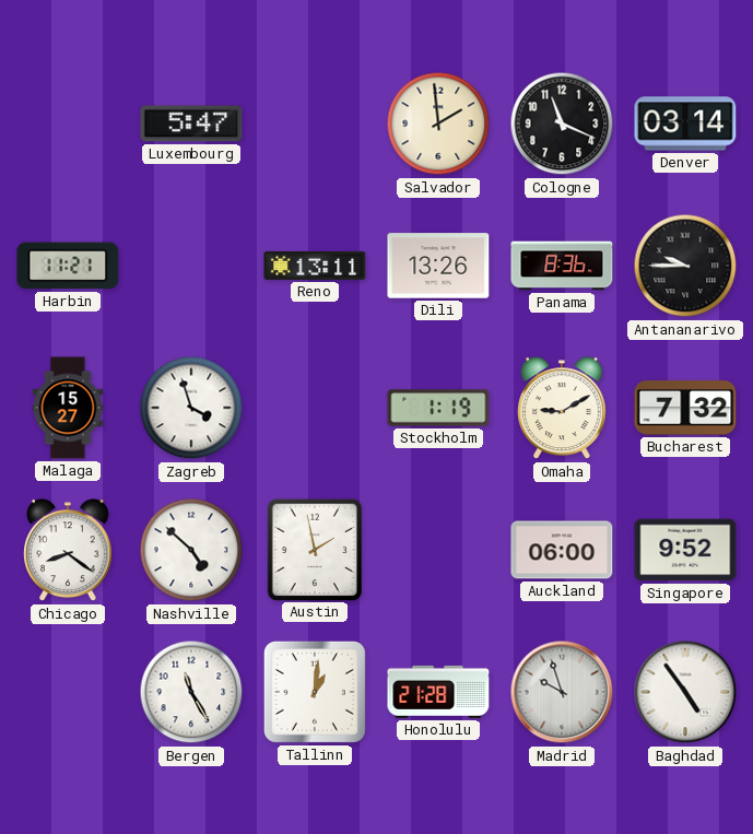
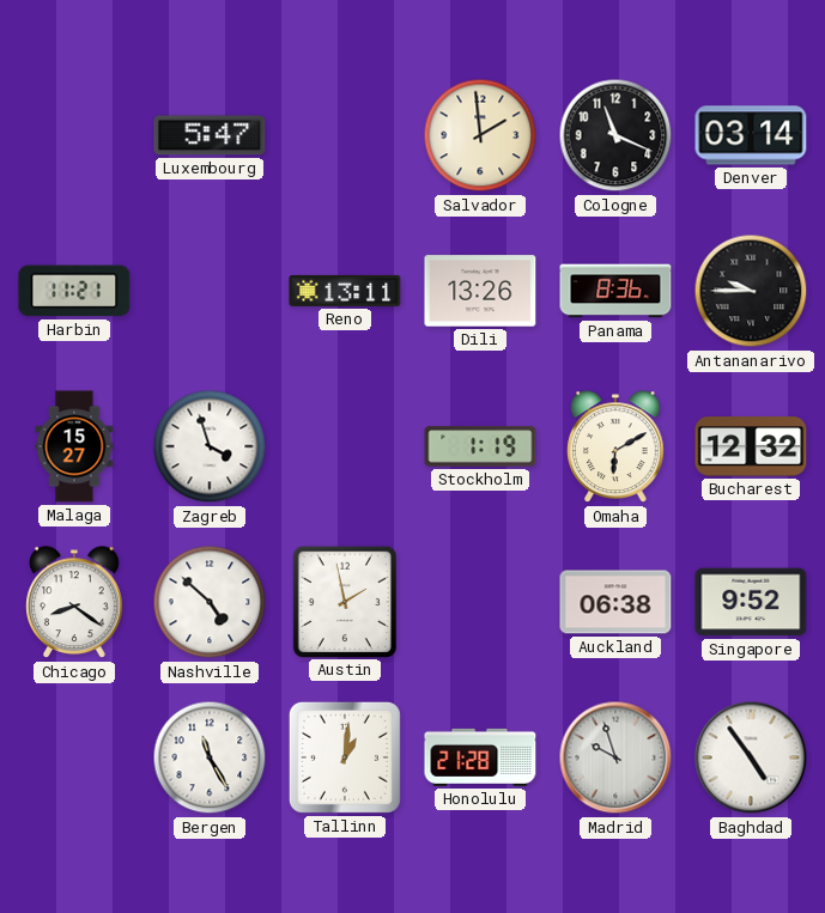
Omaha: 9:10 -> 6:10
Bucharest: 7:32 -> 12:32
Auckland: 06:00 -> 06:38
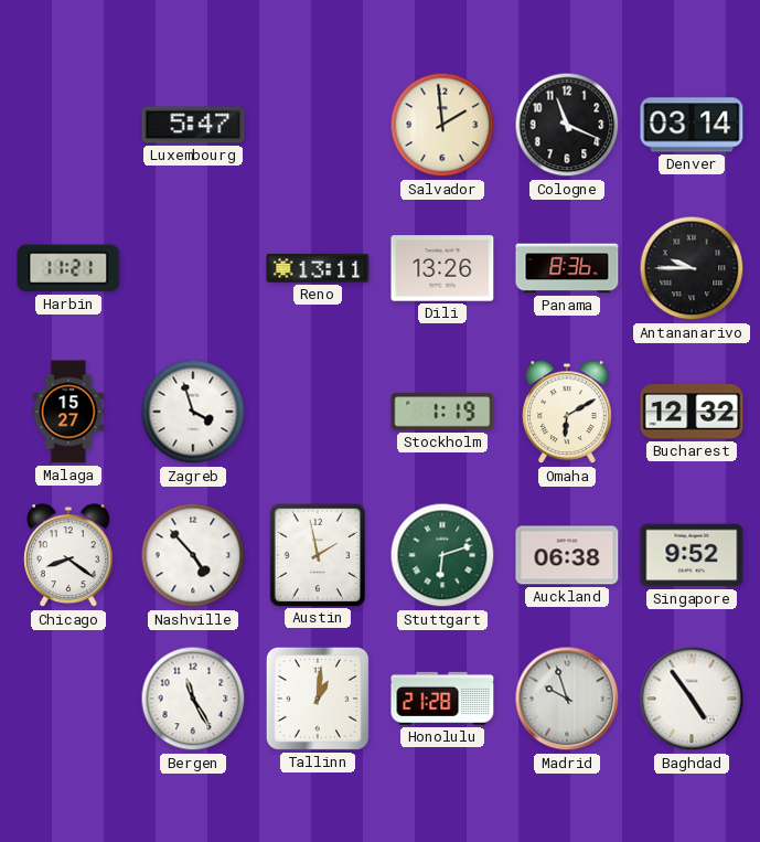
Nashville: 4:52 -> 4:53
Stuttgart: none -> 6:12
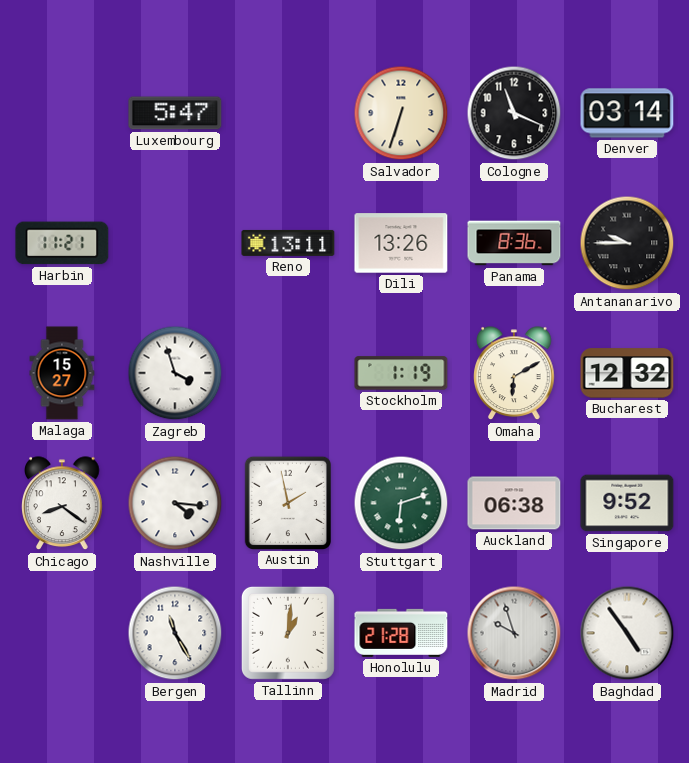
Salvador: 1:59 -> 6:33
Nashville: 4:53 -> 4:16
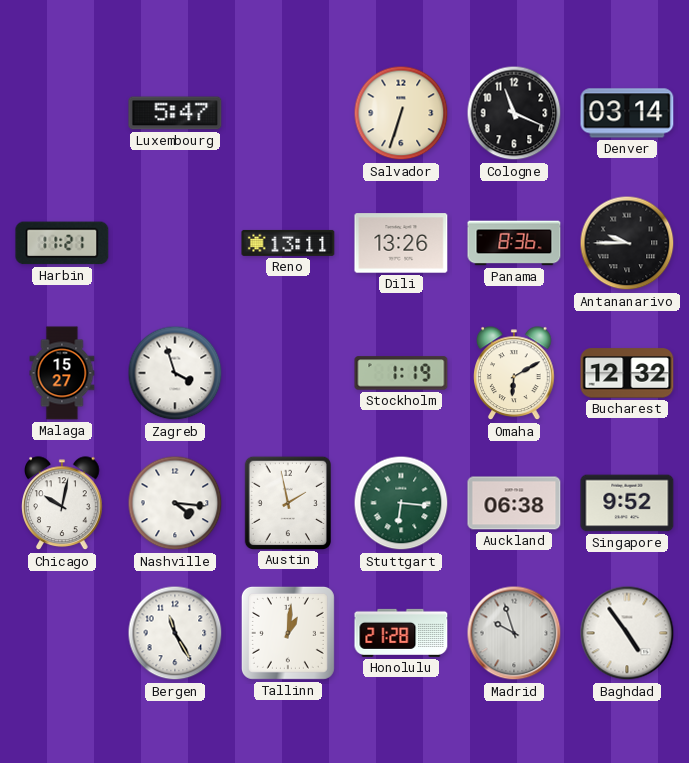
Chicago: 8:21 -> 10:02
Stuttgart: 6:12 -> 6:16
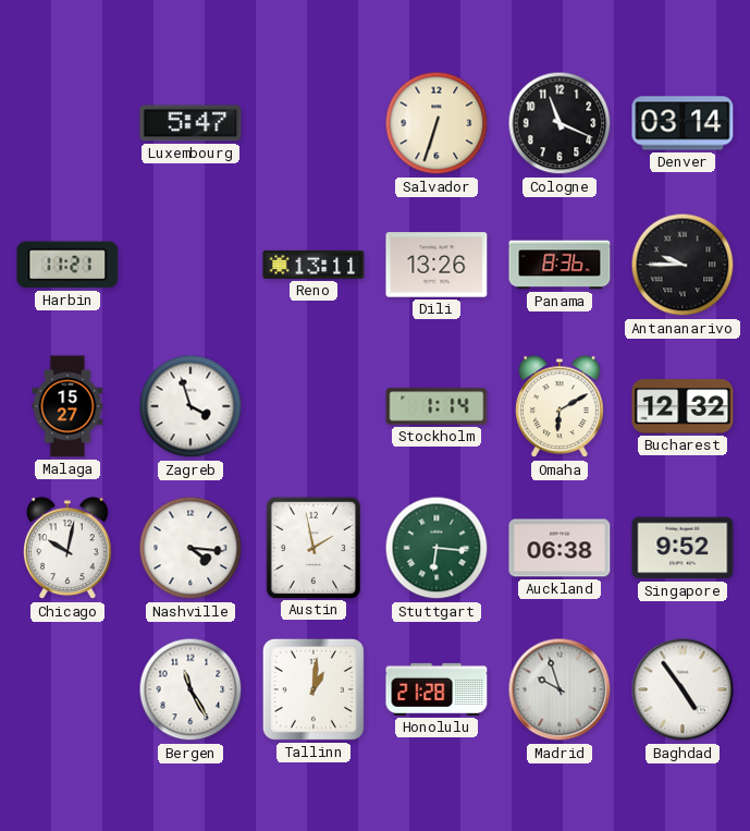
Stockholm: 1:19 -> 1:14
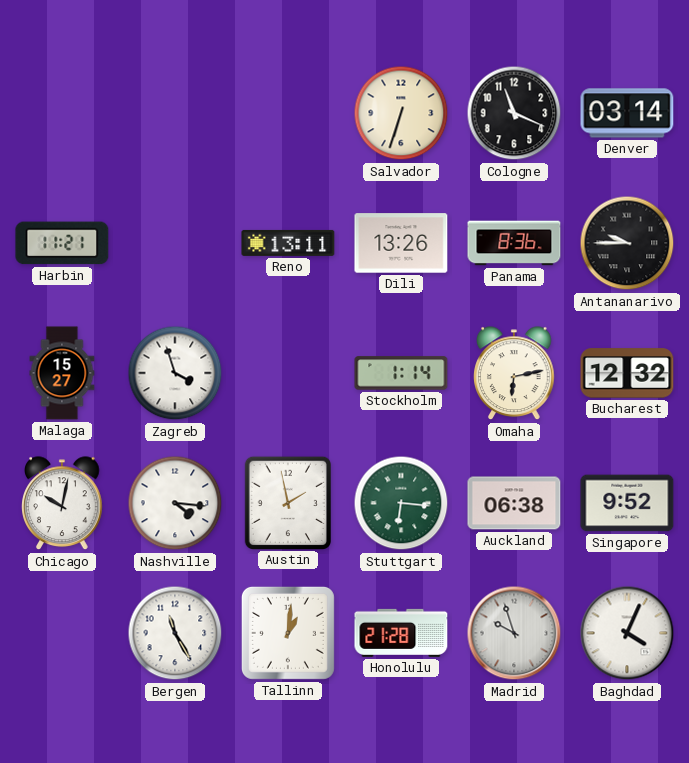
Luxembourg: 5:47 -> none
Omaha: 6:10 -> 6:13
Baghdad: 4:54 -> 4:04
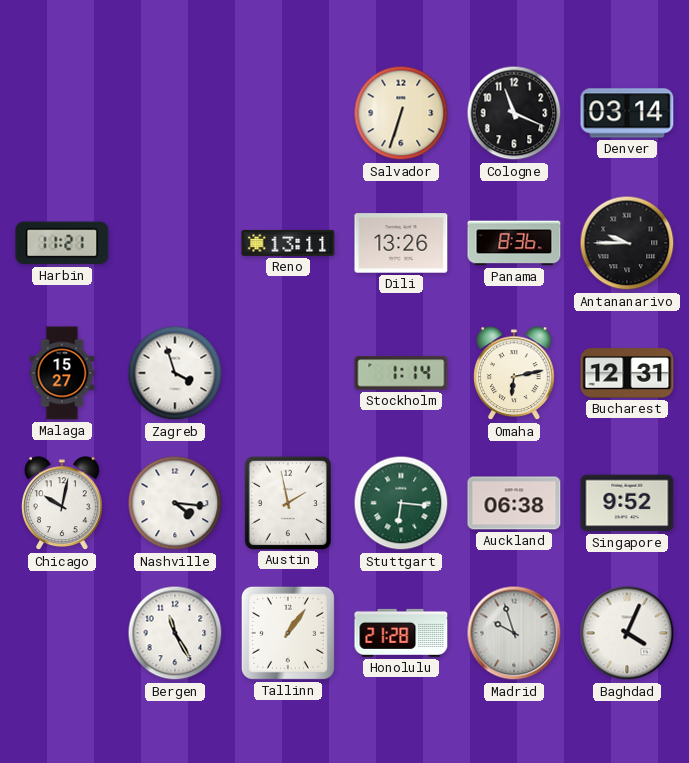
Bucharest: 12:32 -> 12:31
Tallinn: 1:01 -> 1:06
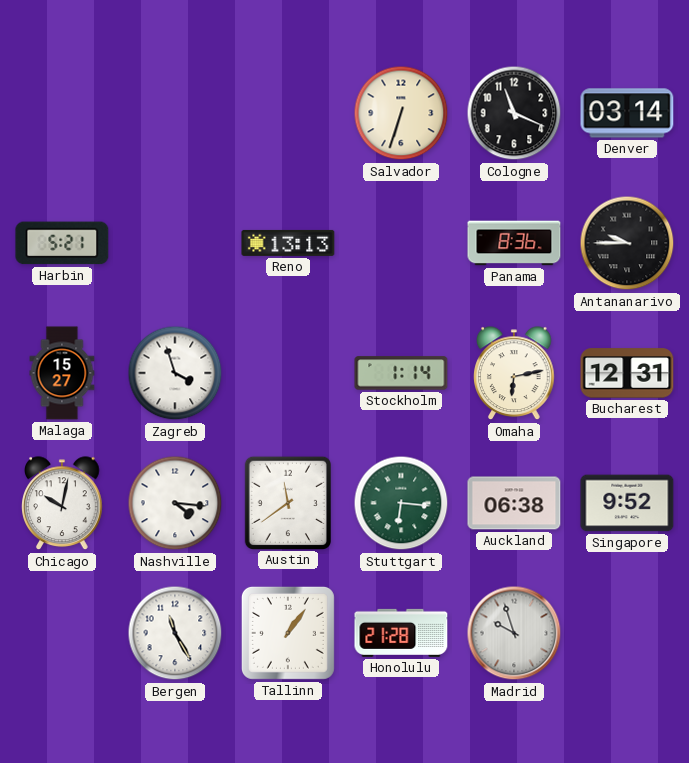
Harbin: 11:21 -> 5:21
Reno: 13:11 -> 13:13
Dili: 13:26 -> none
Austin: 1:58 -> 11:39
Baghdad: 4:04 -> none
